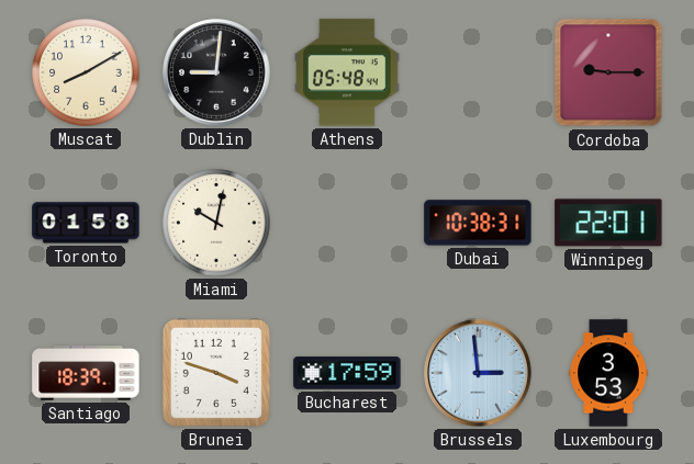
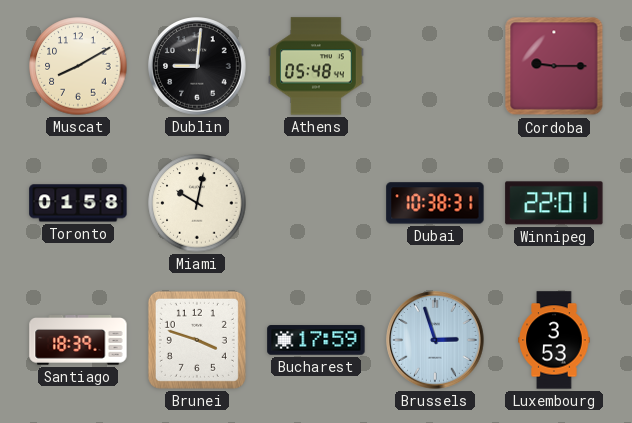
Brussels: 2:59 -> 2:57
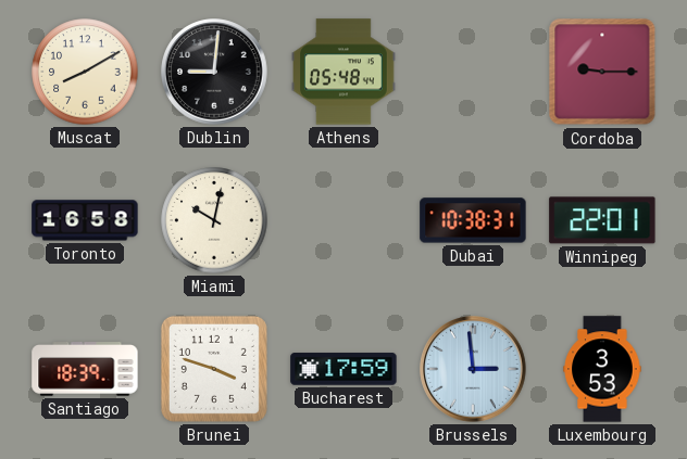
Toronto: 01:58 -> 16:58
Brussels: 2:57 -> 2:59
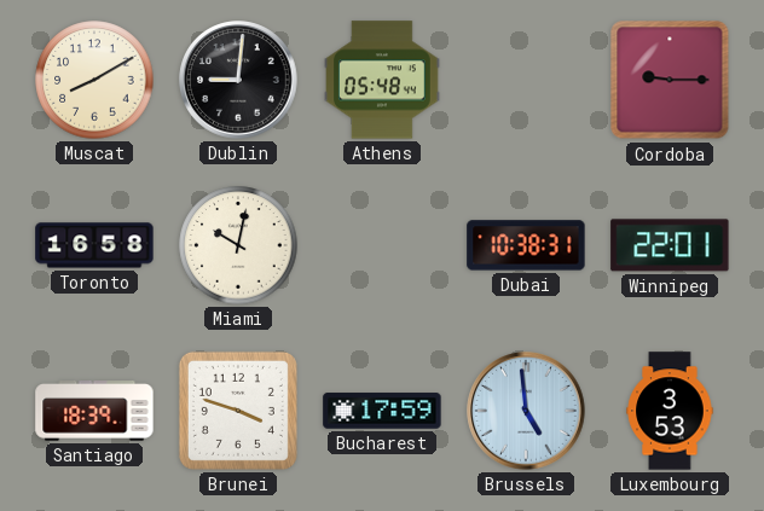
Brussels: 2:59 -> 4:59
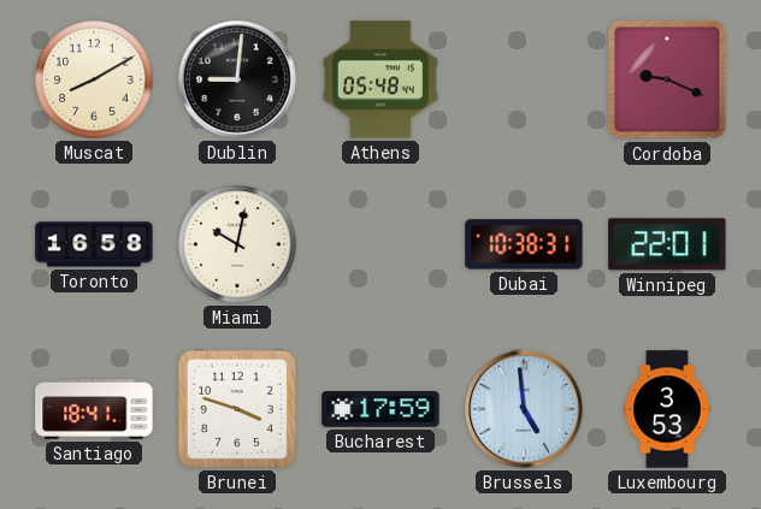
Cordoba: 9:15 -> 9:19
Santiago: 18:39 -> 18:41
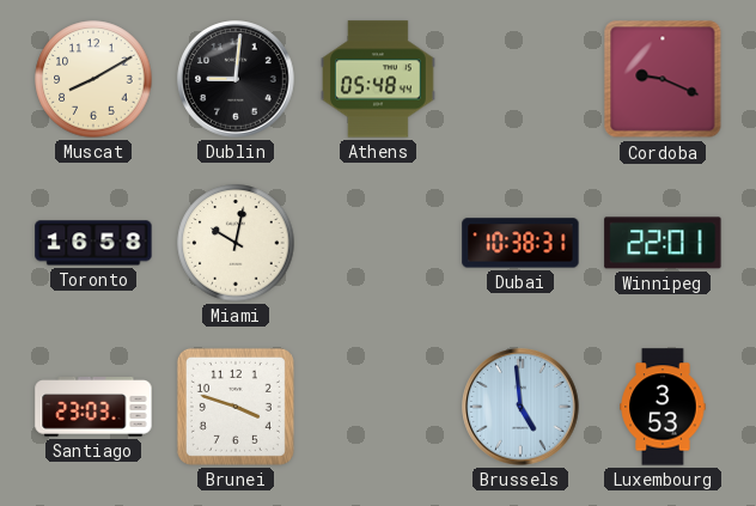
Santiago: 18:41 -> 23:03
Bucharest: 17:59 -> none
